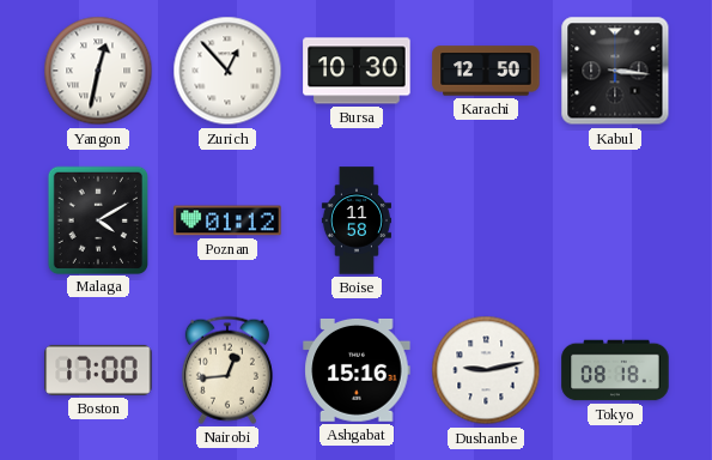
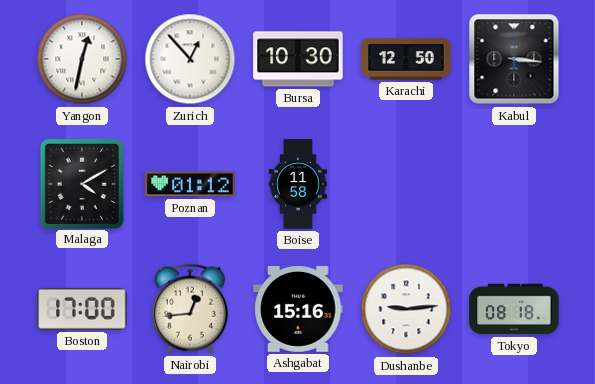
Dushanbe: 9:13 -> 9:14
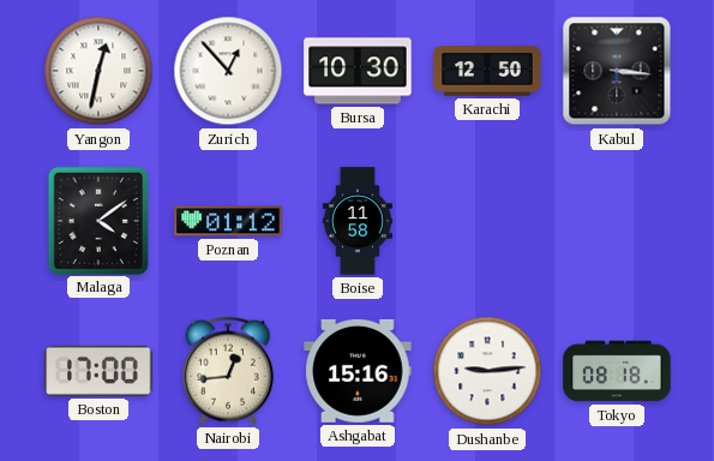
Malaga: 4:10 -> 4:09
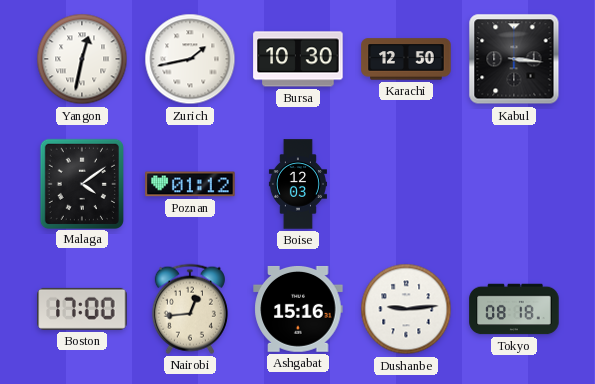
Zurich: 12:53 -> 1:43
Boise: 11:58 -> 12:03
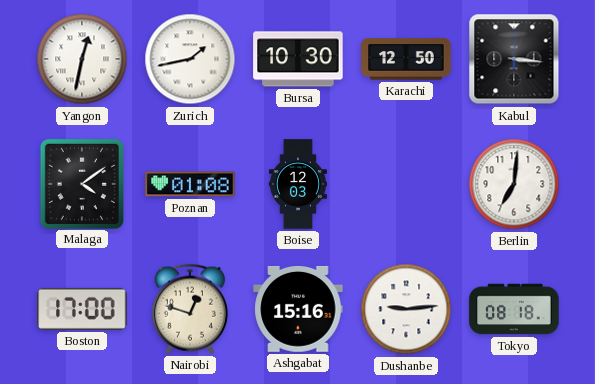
Poznan: 01:12 -> 01:08
Berlin: none -> 7:01
Nairobi: 12:44 -> 12:48
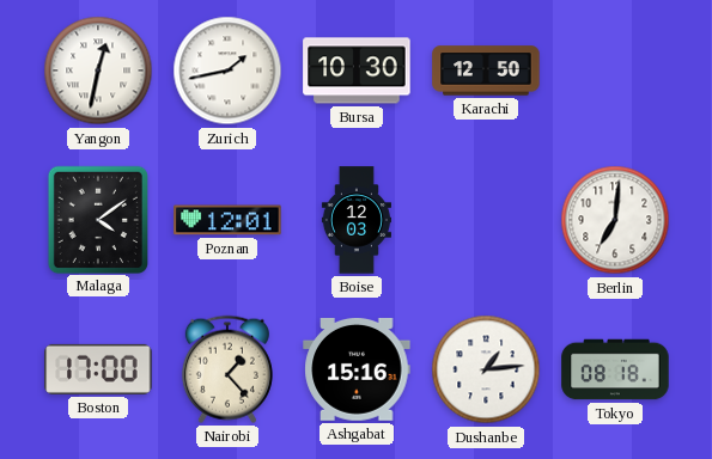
Kabul: 3:16 -> none
Poznan: 01:08 -> 12:01
Nairobi: 12:48 -> 1:23
Dushanbe: 9:14 -> 1:14
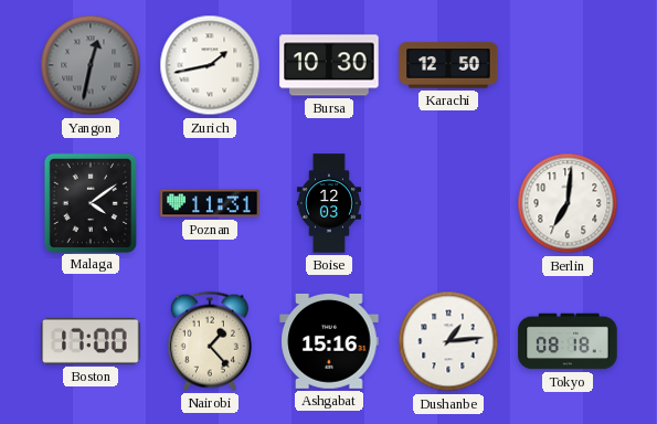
Yangon dial: white -> grey
Poznan: 12:01 -> 11:31
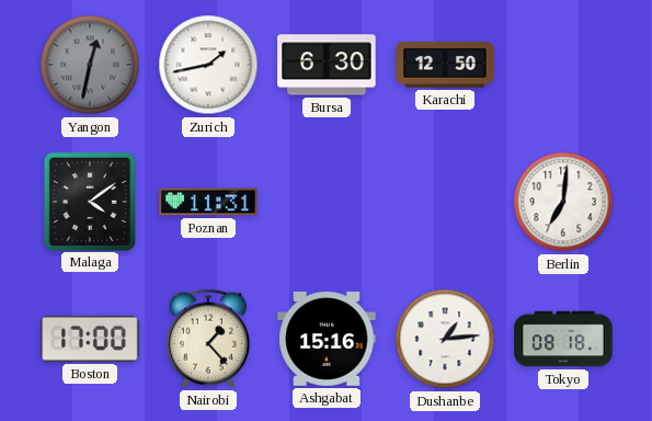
Bursa: 10:30 -> 6:30
Boise: 12:03 -> none
